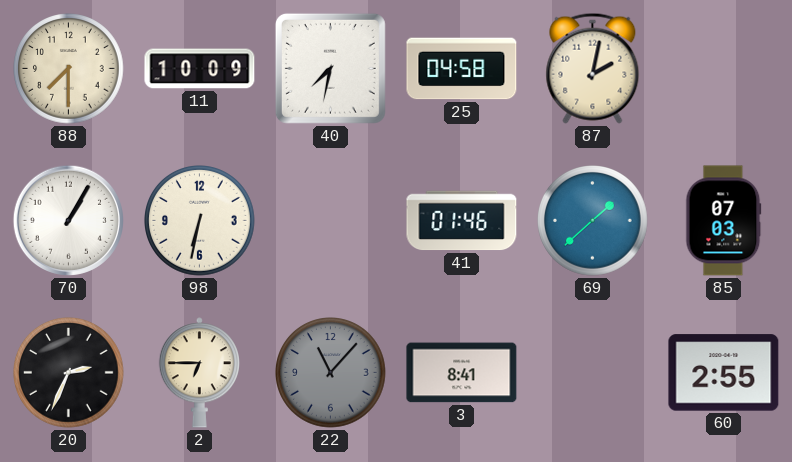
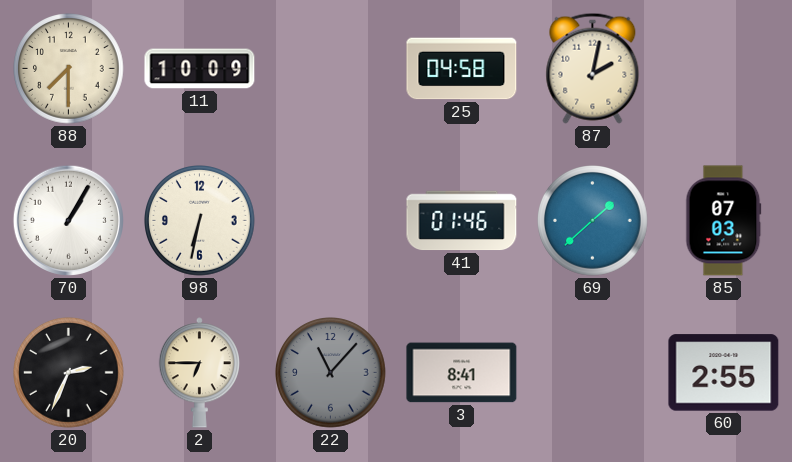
40: 7:32 -> none
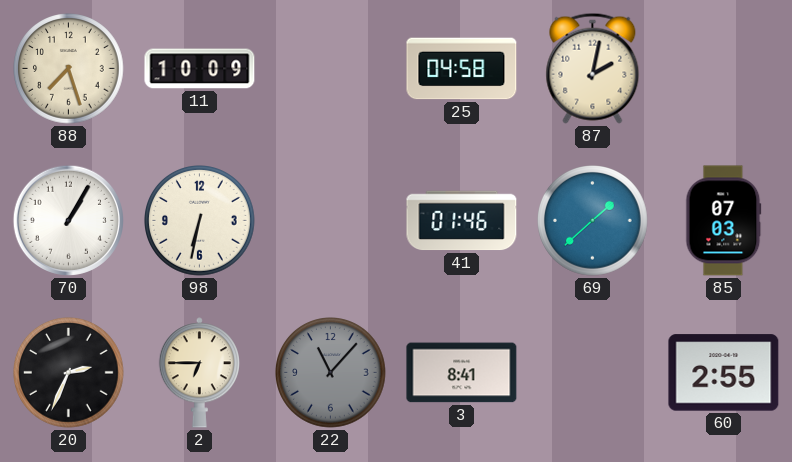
88: 7:30 -> 7:27
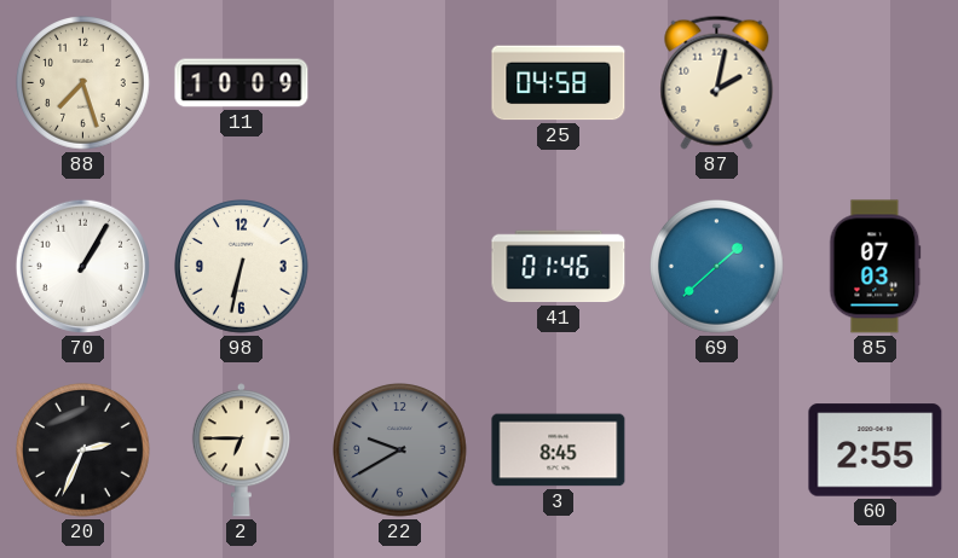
22: 11:07 -> 9:40
3: 8:41 -> 8:45
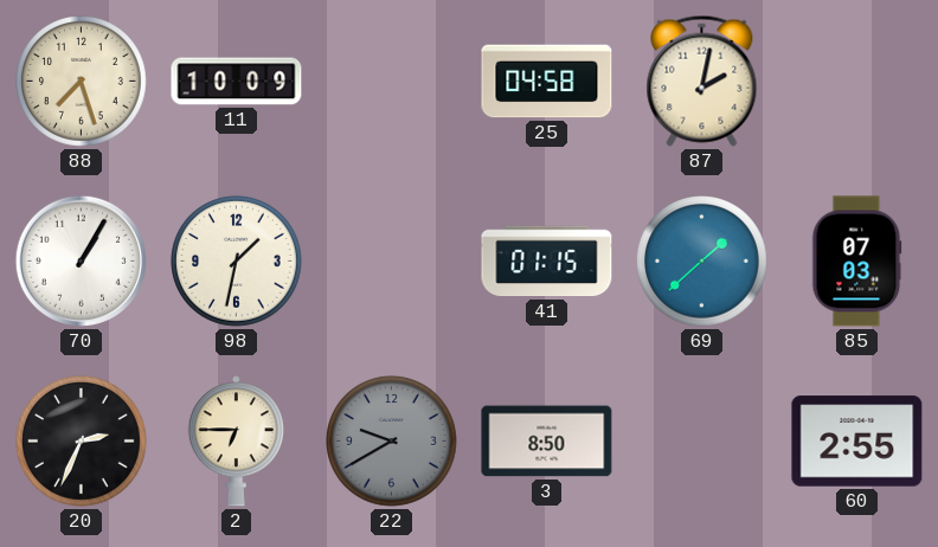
98: 6:32 -> 1:32
41: 01:46 -> 01:15
3: 8:45 -> 8:50
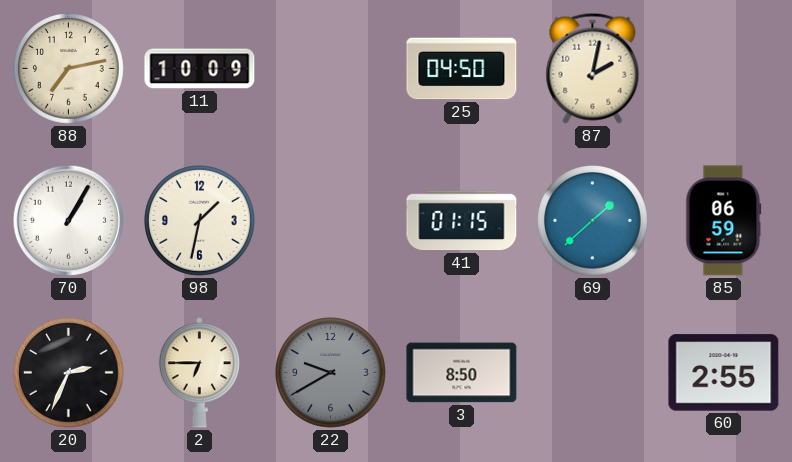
88: 7:27 -> 7:13
25: 04:58 -> 04:50
85: 07:03 -> 06:59
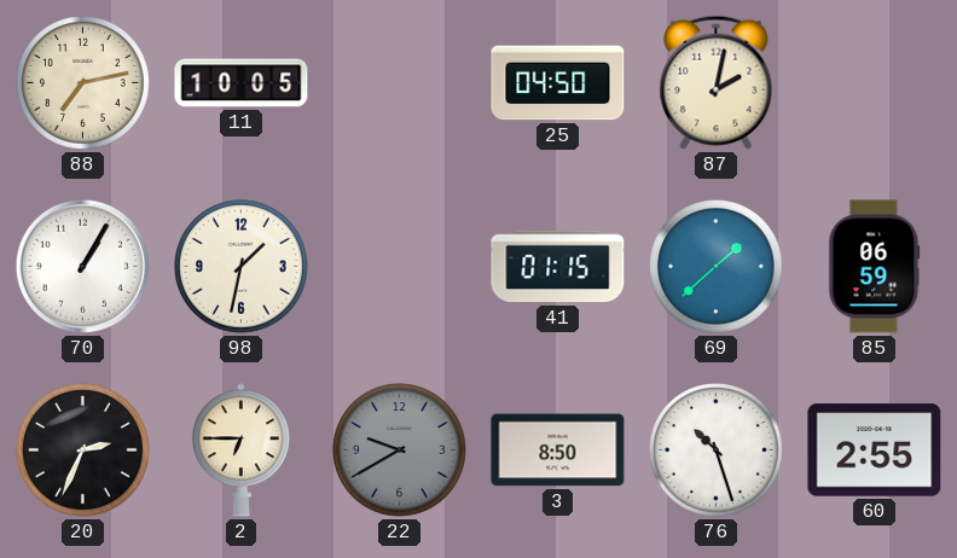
11: 10:09 -> 10:05
76: none -> 10:27
